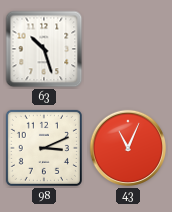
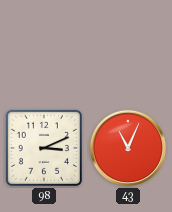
63: 10:27 -> none
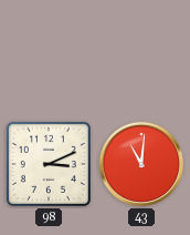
43: 11:04 -> 11:01
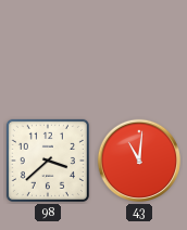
98: 3:11 -> 3:38
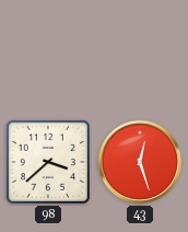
43: 11:01 -> 12:27
